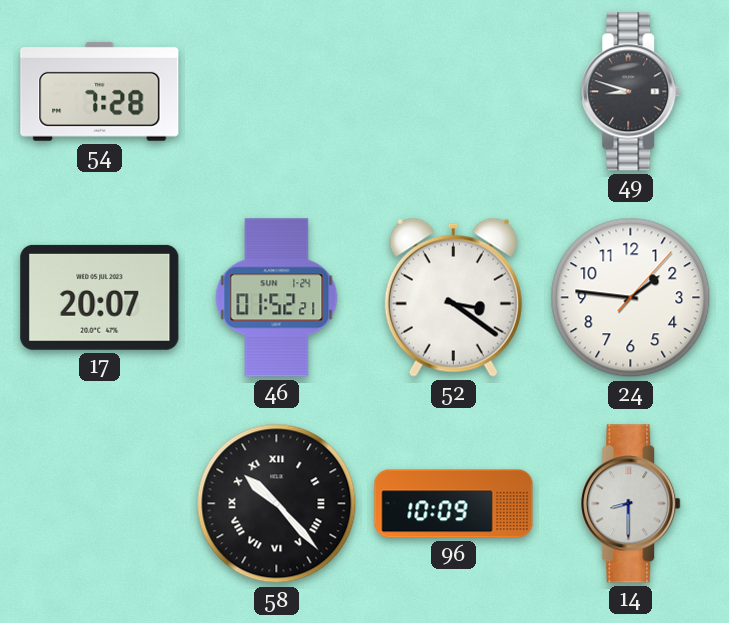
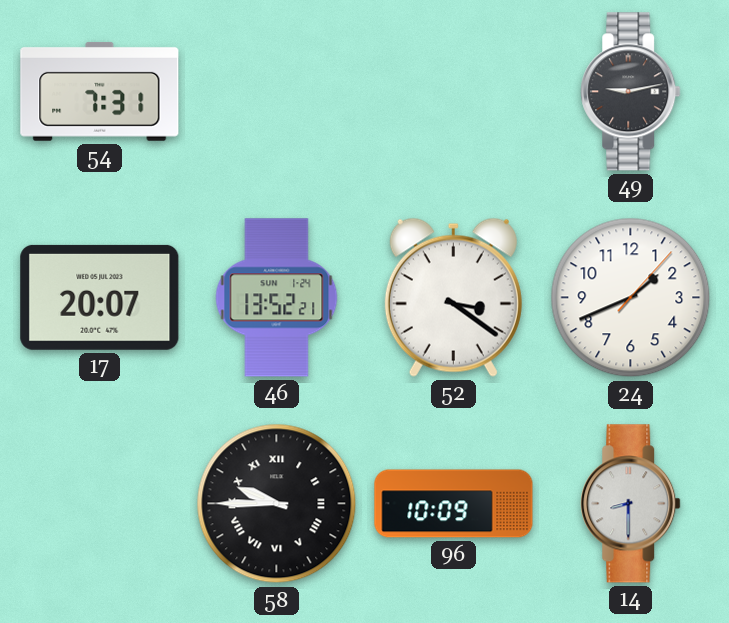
54: 7:28 -> 7:31
49: 8:48 -> 9:13
46: 01:52 -> 13:52
24: 1:46 -> 1:41
58: 10:23 -> 9:45
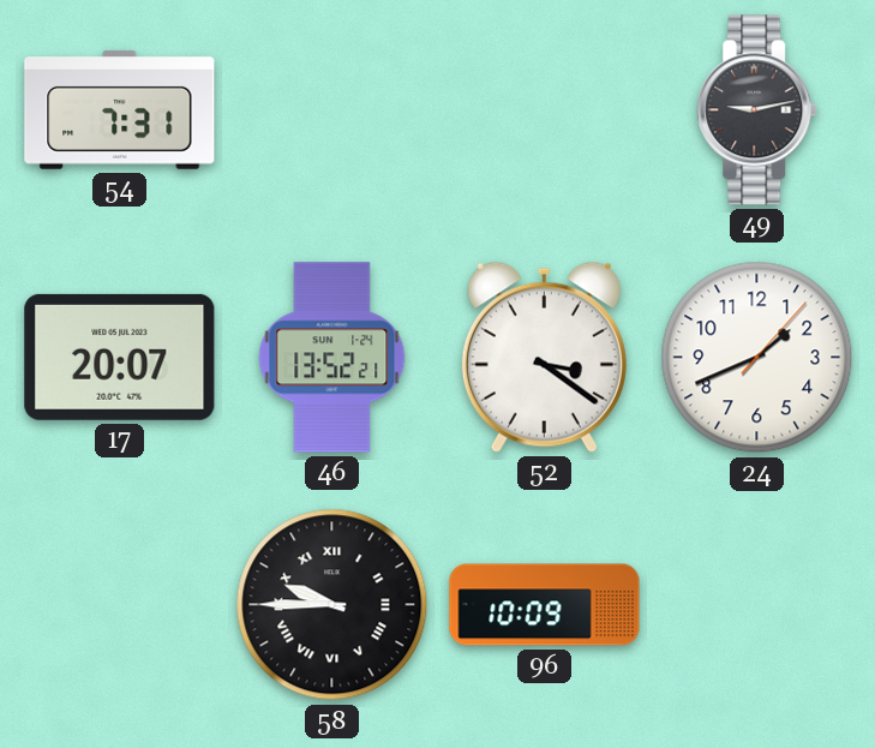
14: 8:30 -> none
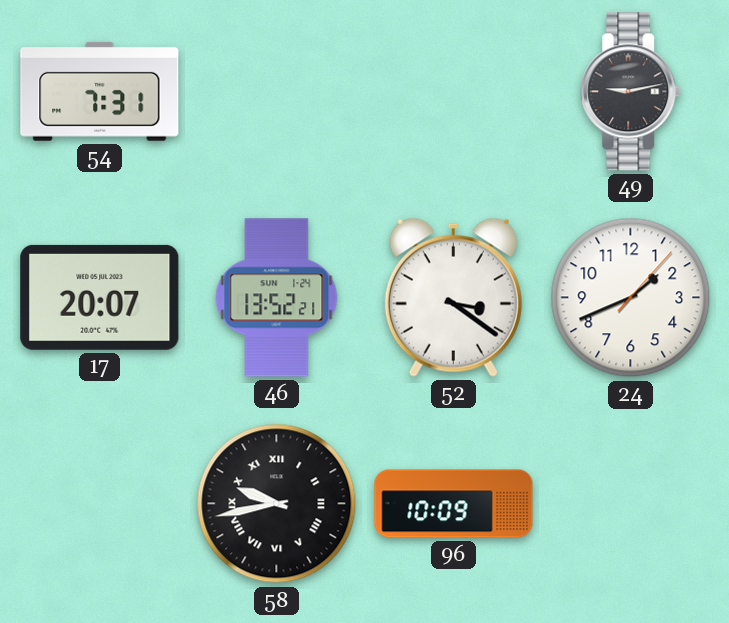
58: 9:45 -> 9:43
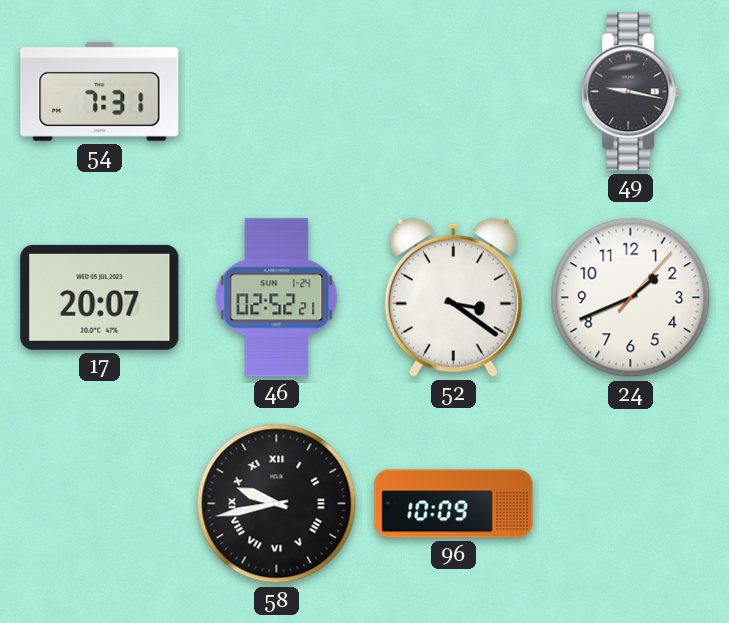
49: 9:13 -> 9:17
46: 13:52 -> 02:52
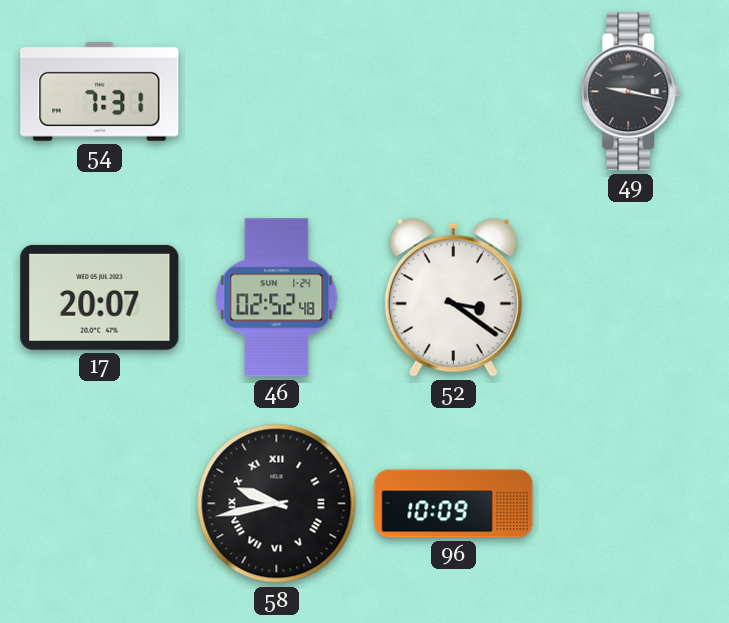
46: 02:52:21 -> 02:52:48
24: 1:41 -> none
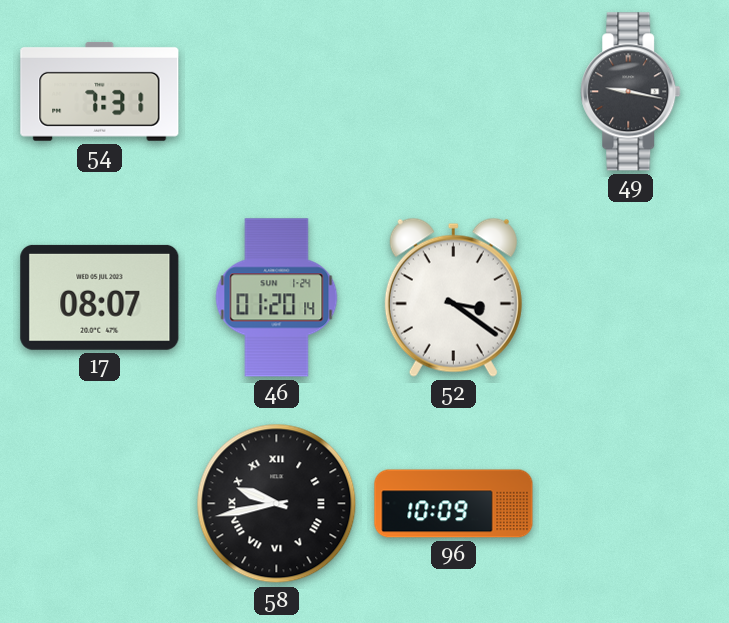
17: 20:07 -> 08:07
46: 02:52 -> 01:20
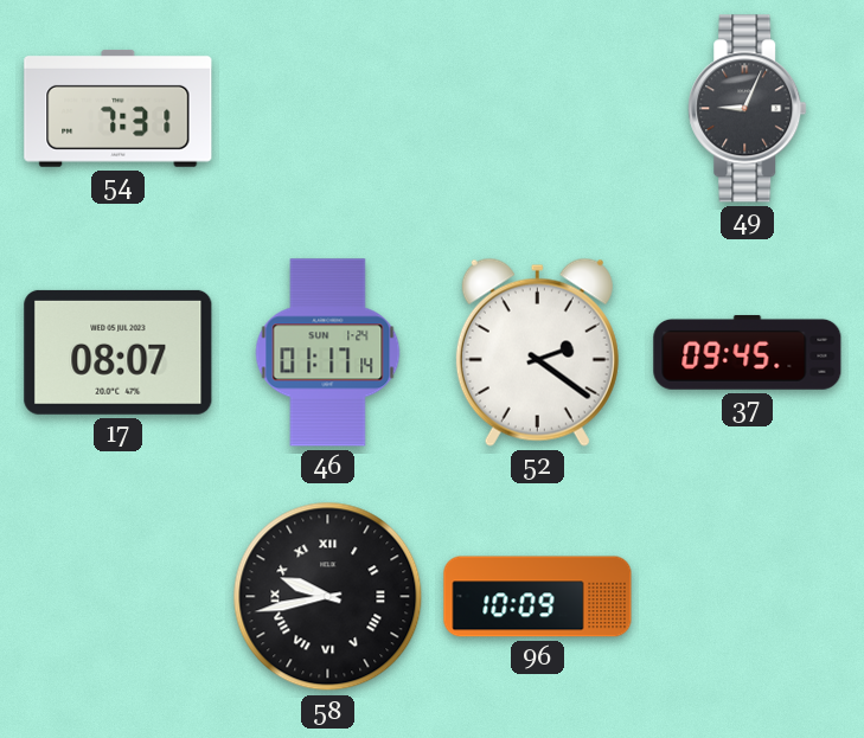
49: 9:17 -> 9:04
46: 01:20 -> 01:17
52: 3:21 -> 2:21
37: none -> 09:45
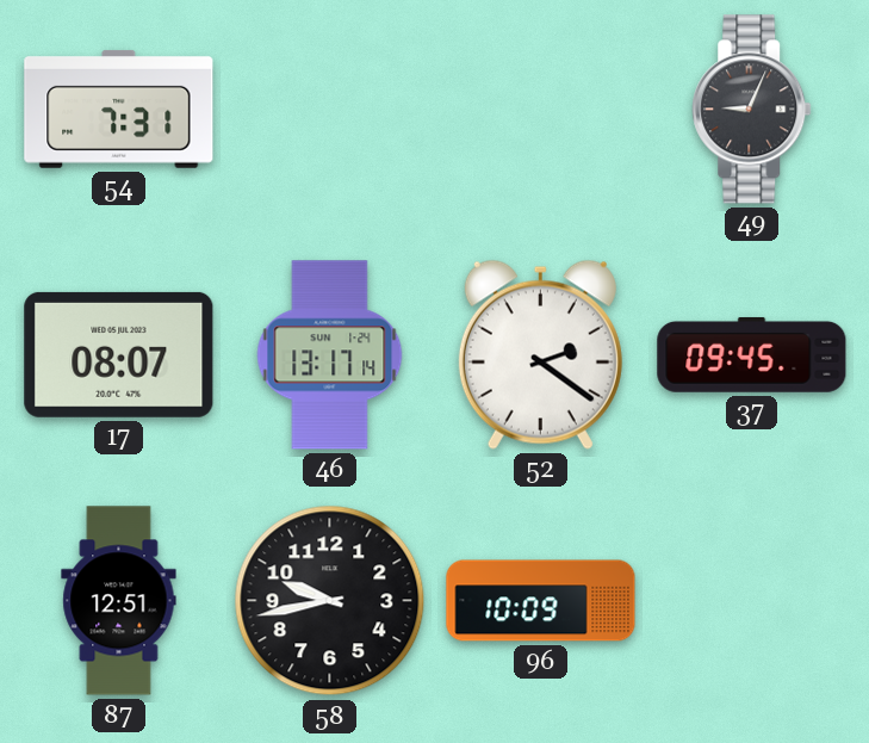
46: 01:17 -> 13:17
87: none -> 12:51
58 numerals: Roman -> Arabic
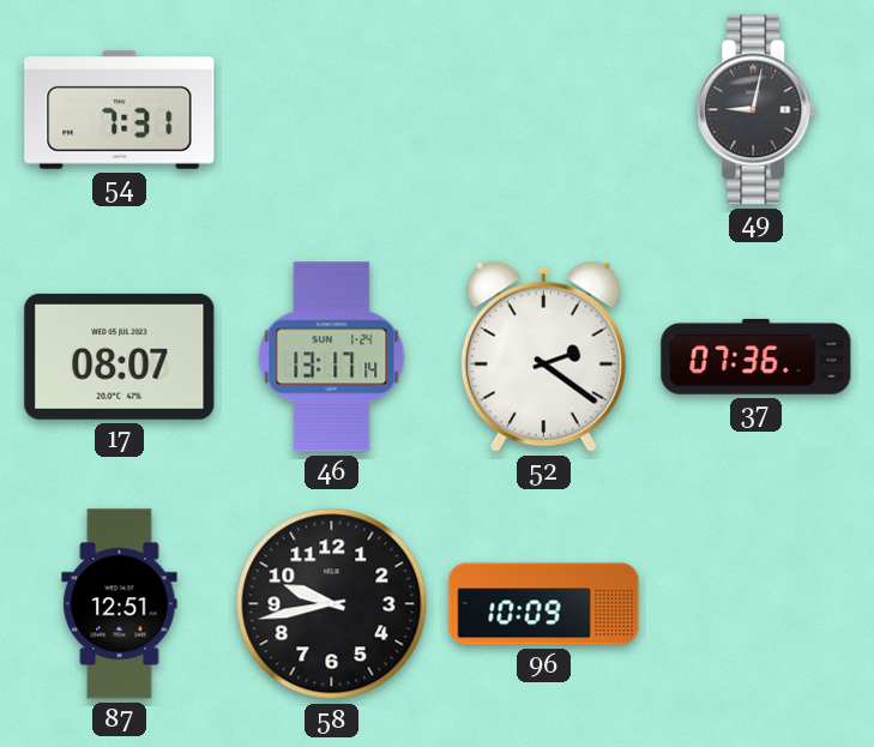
49: 9:04 -> 9:02
37: 09:45 -> 07:36
